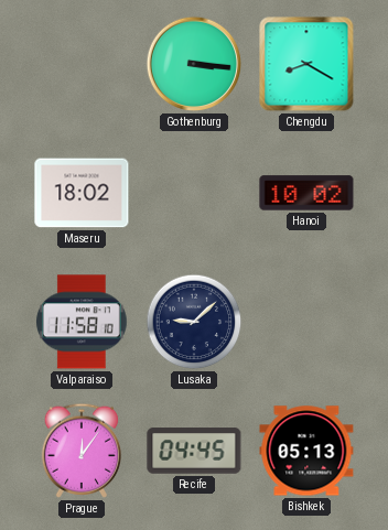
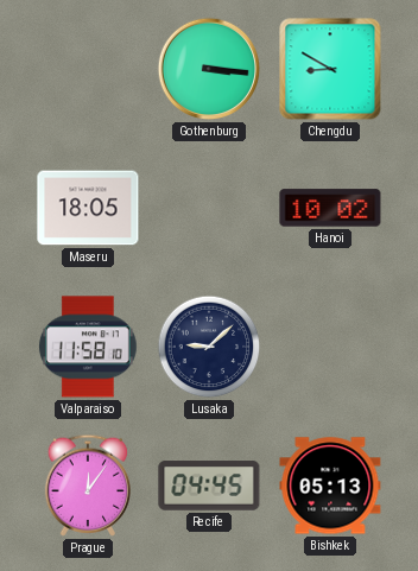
Chengdu: 8:20 -> 8:50
Maseru: 18:02 -> 18:05
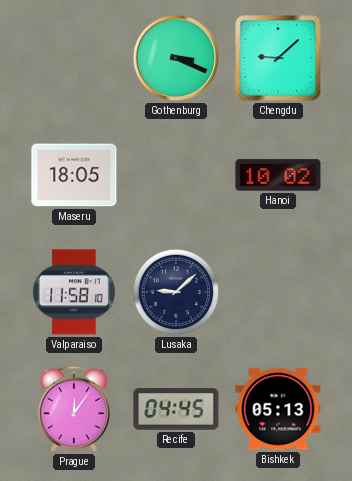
Gothenburg: 3:16 -> 3:19
Chengdu: 8:50 -> 9:08
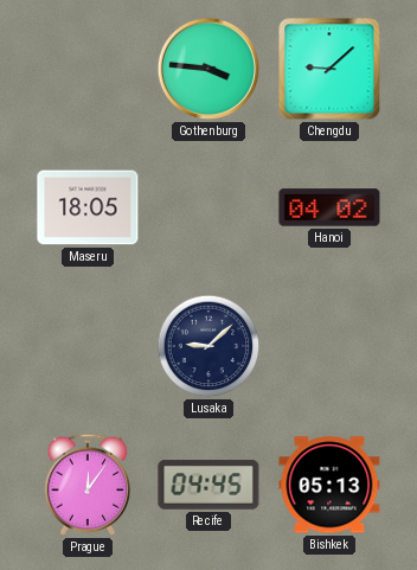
Gothenburg: 3:19 -> 3:46
Hanoi: 10:02 -> 04:02
Valparaiso: 11:58 -> none
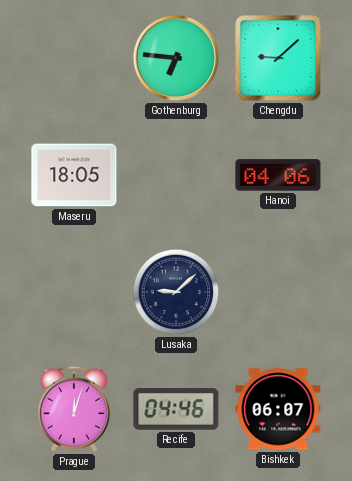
Gothenburg: 3:46 -> 6:46
Hanoi: 04:02 -> 04:06
Prague: 12:06 -> 12:03
Recife: 04:45 -> 04:46
Bishkek: 05:13 -> 06:07
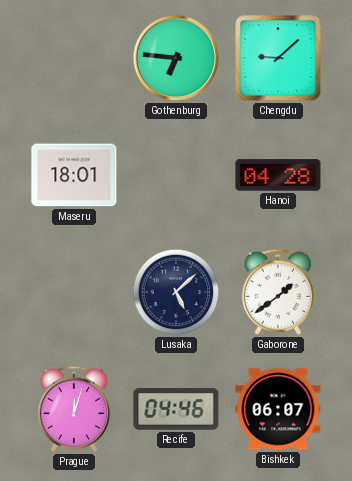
Maseru: 18:05 -> 18:01
Hanoi: 04:06 -> 04:28
Lusaka: 9:08 -> 5:08
Gaborone: none -> 1:39
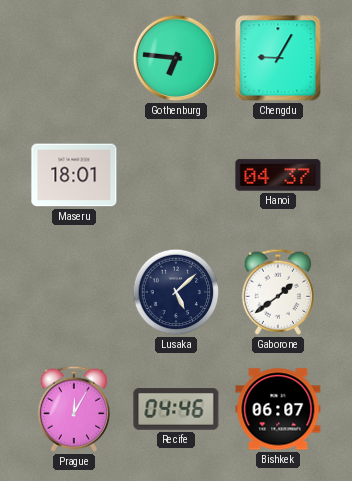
Chengdu: 9:08 -> 9:05
Hanoi: 04:28 -> 04:37
Prague: 12:03 -> 12:05
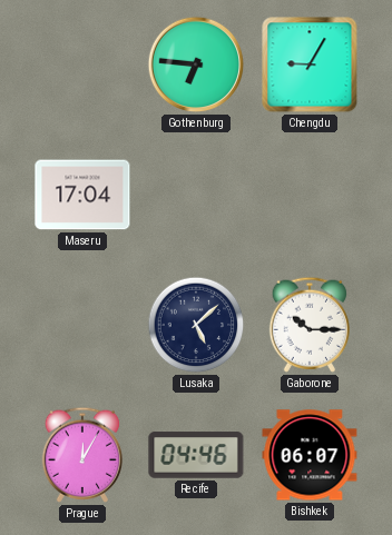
Maseru: 18:01 -> 17:04
Hanoi: 04:37 -> none
Gaborone: 1:39 -> 10:15
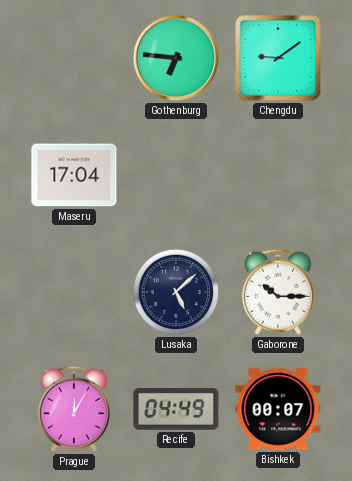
Chengdu: 9:05 -> 9:09
Recife: 04:46 -> 04:49
Bishkek: 06:07 -> 00:07
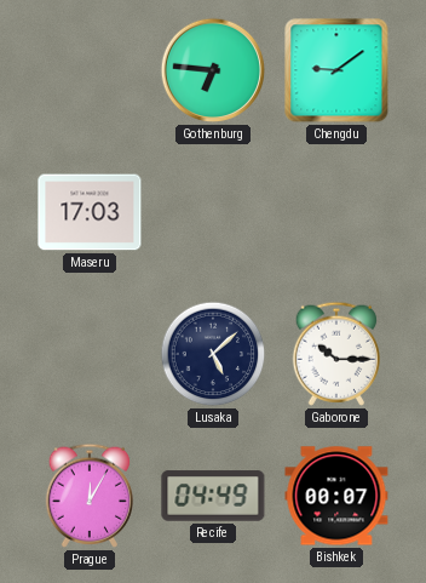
Maseru: 17:04 -> 17:03
